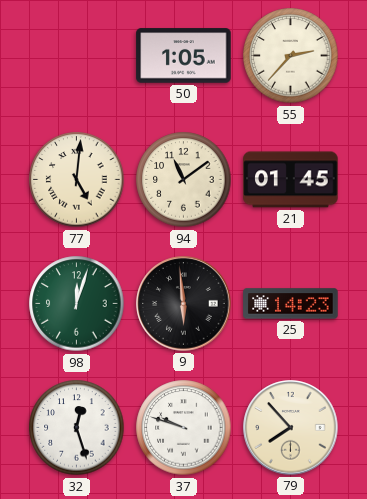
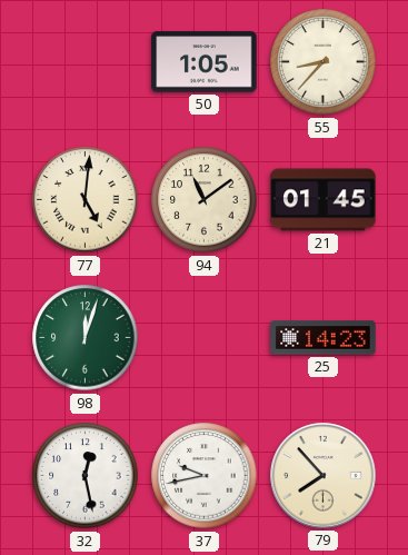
55: 2:37 -> 8:37
9: 5:59 -> none
32: 12:27 -> 12:28
37: 9:48 -> 9:43
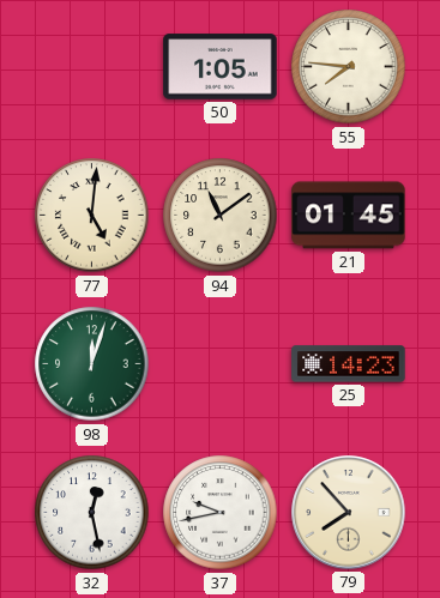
55: 8:37 -> 7:46
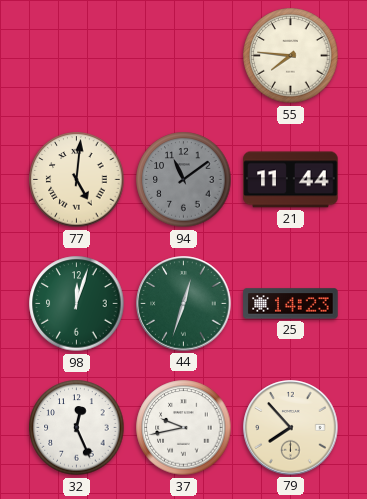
50: 1:05 -> none
94 dial: cream -> grey
21: 01:45 -> 11:44
44: none -> 12:33
32: 12:28 -> 12:26
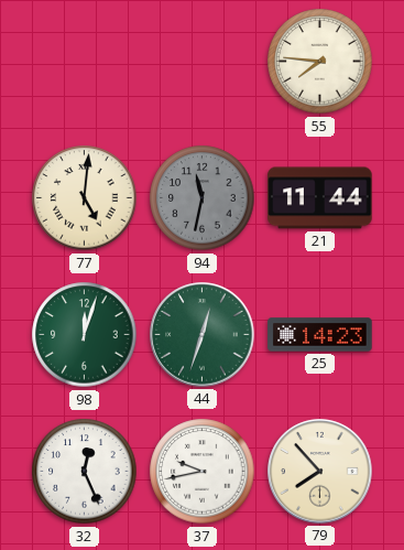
94: 11:09 -> 11:32
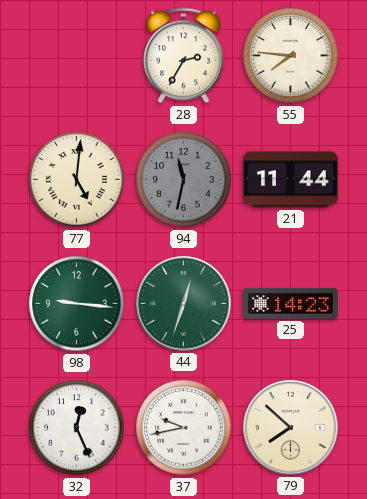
28: none -> 2:35
98: 12:03 -> 9:16
79: 7:53 -> 7:52
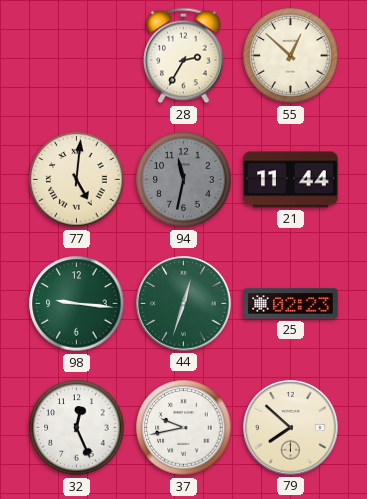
55: 7:46 -> 12:52
25: 14:23 -> 02:23
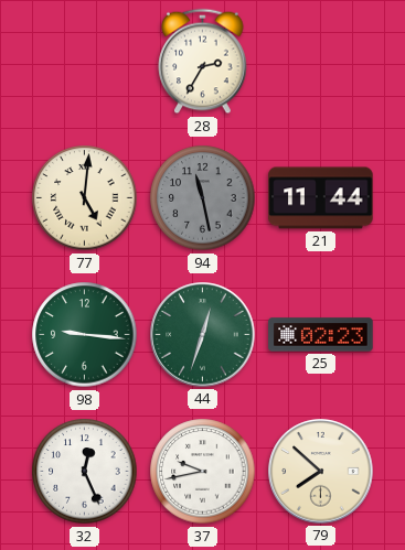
55: 12:52 -> none
94: 11:32 -> 11:28
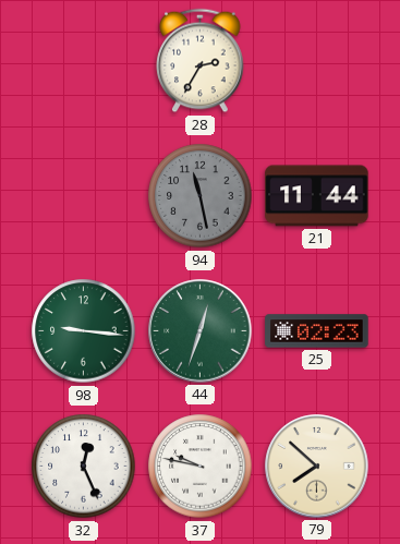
77: 5:01 -> none
37: 9:43 -> 9:47
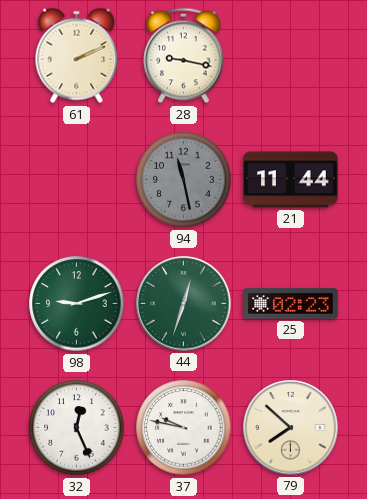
61: none -> 2:11
28: 2:35 -> 9:17
98: 9:16 -> 9:12
